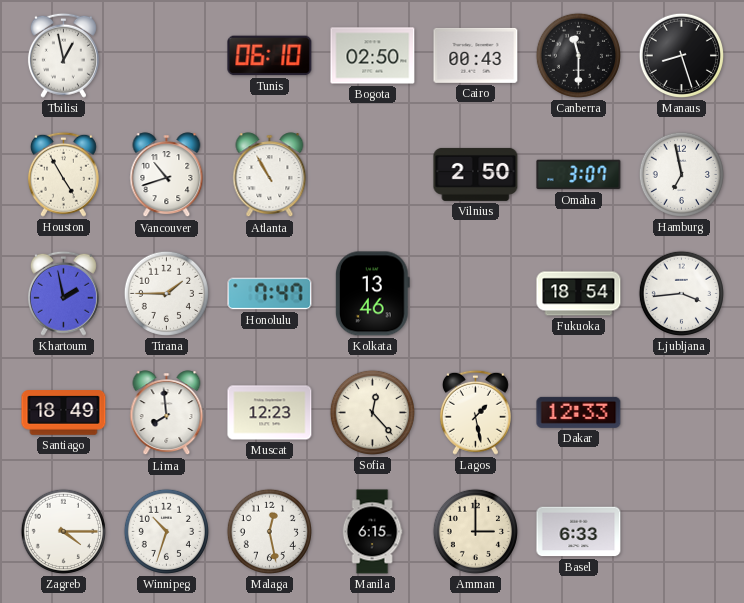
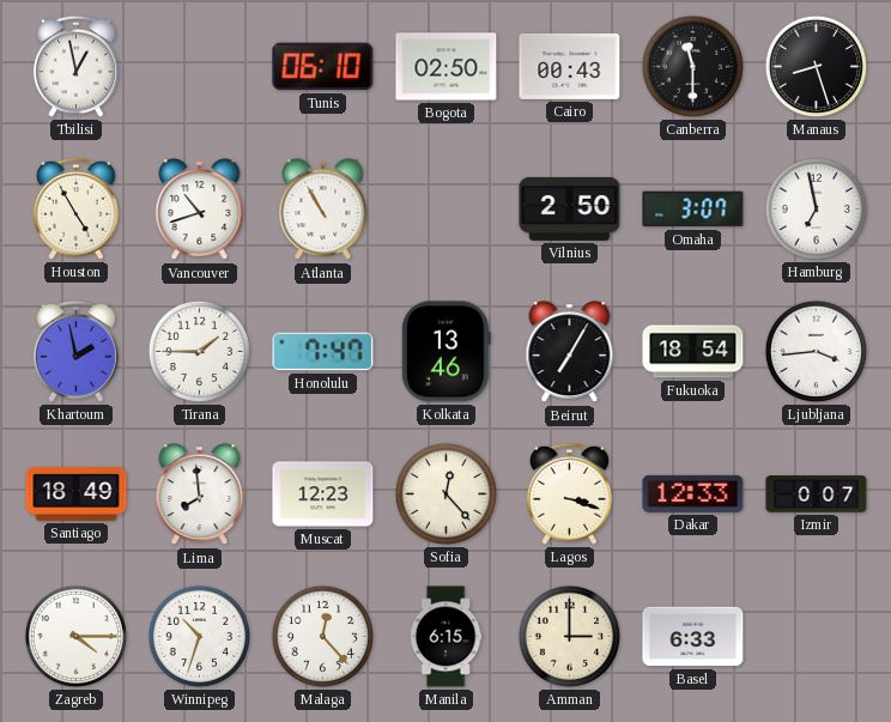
Beirut: none -> 7:05
Lagos: 1:28 -> 3:18
Izmir: none -> 0:07
Malaga: 12:28 -> 12:23
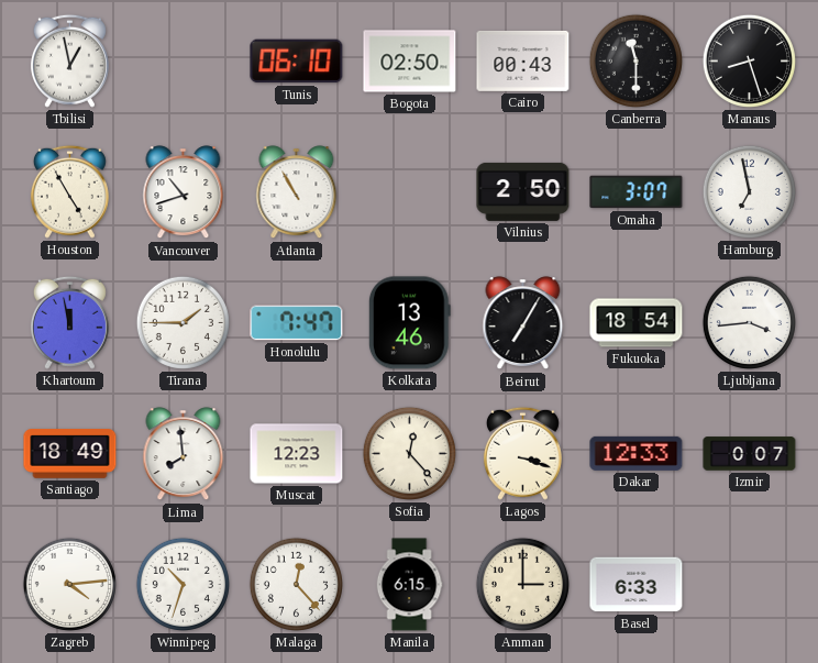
Khartoum: 1:58 -> 11:58
Zagreb: 4:15 -> 4:14
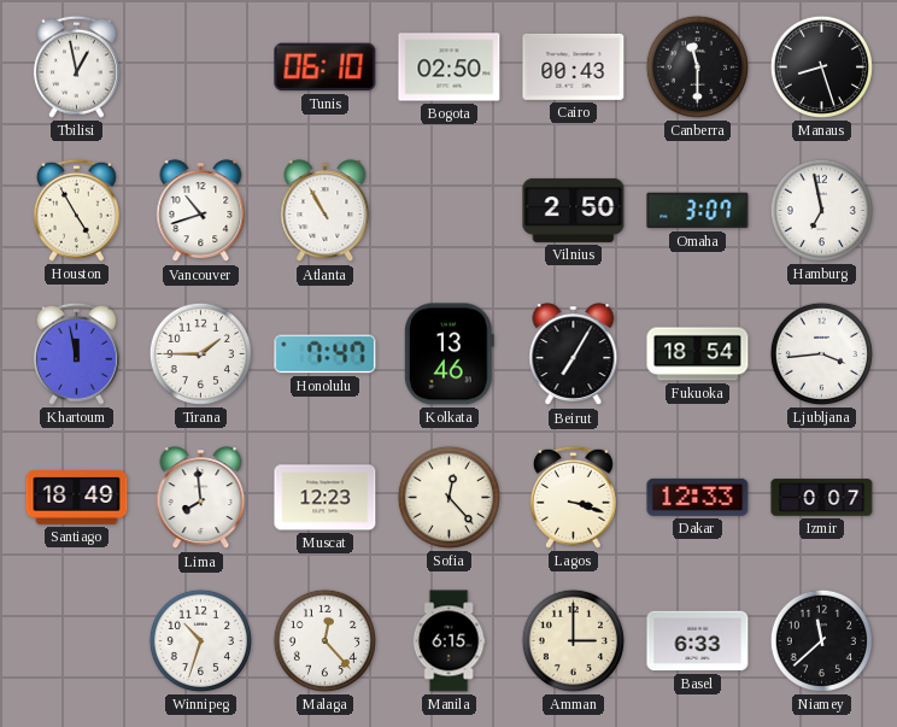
Zagreb: 4:14 -> none
Niamey: none -> 11:38
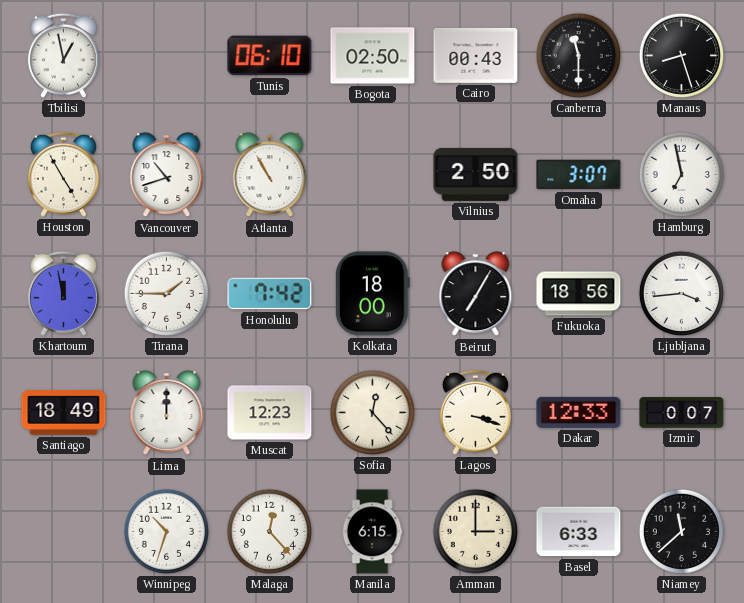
Honolulu: 7:47 -> 7:42
Kolkata: 13:46 -> 18:00
Fukuoka: 18:54 -> 18:56
Lima: 7:59 -> 12:00
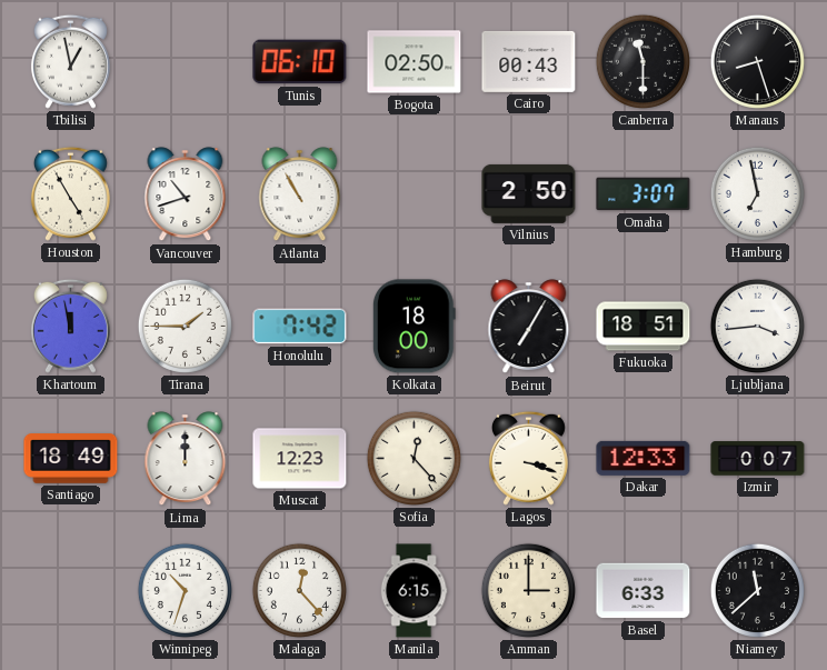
Fukuoka: 18:56 -> 18:51
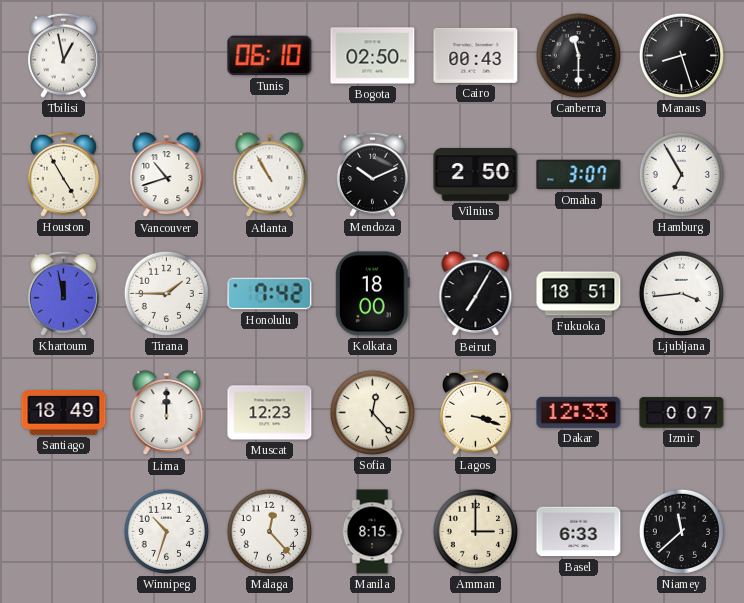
Mendoza: none -> 10:11
Hamburg: 6:58 -> 6:55
Manila: 6:15 -> 8:15
